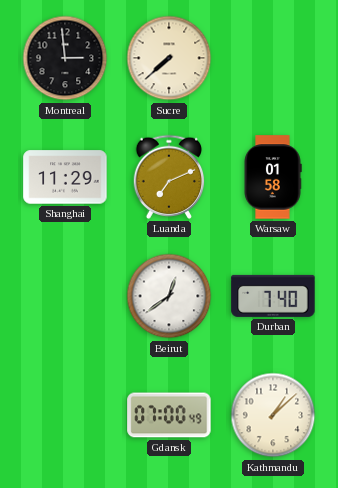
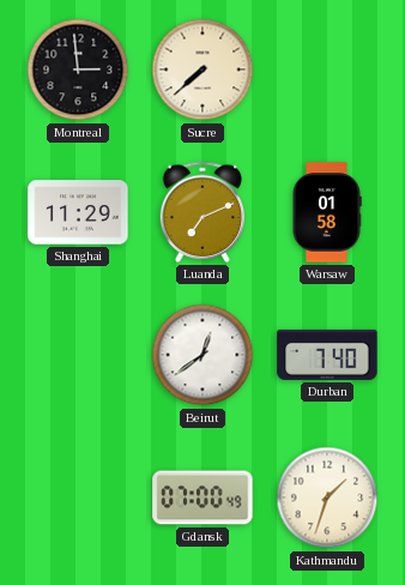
Kathmandu: 1:08 -> 1:33
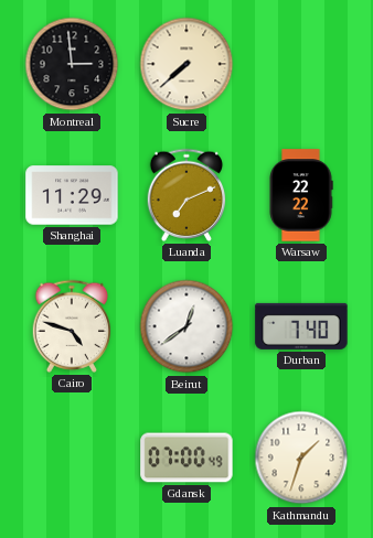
Warsaw: 01:58 -> 22:22
Cairo: none -> 4:48
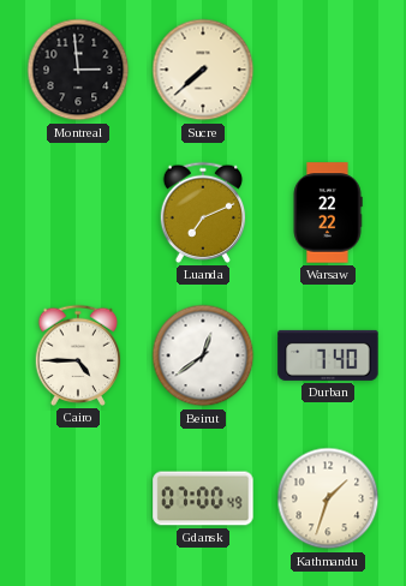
Shanghai: 11:29 -> none
Cairo: 4:48 -> 4:45
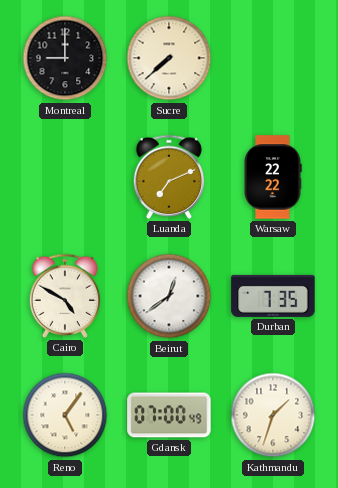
Montreal: 2:59 -> 9:00
Cairo: 4:45 -> 4:50
Durban: 7:40 -> 7:35
Reno: none -> 5:06
